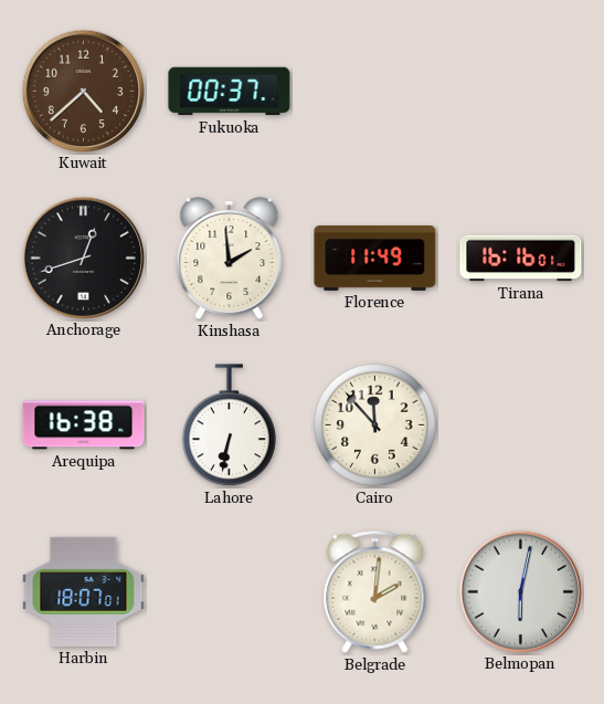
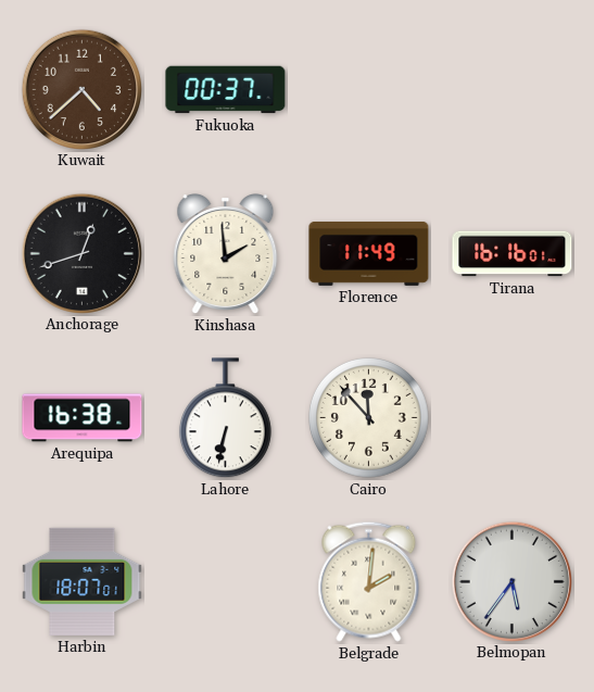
Belmopan: 6:02 -> 5:36
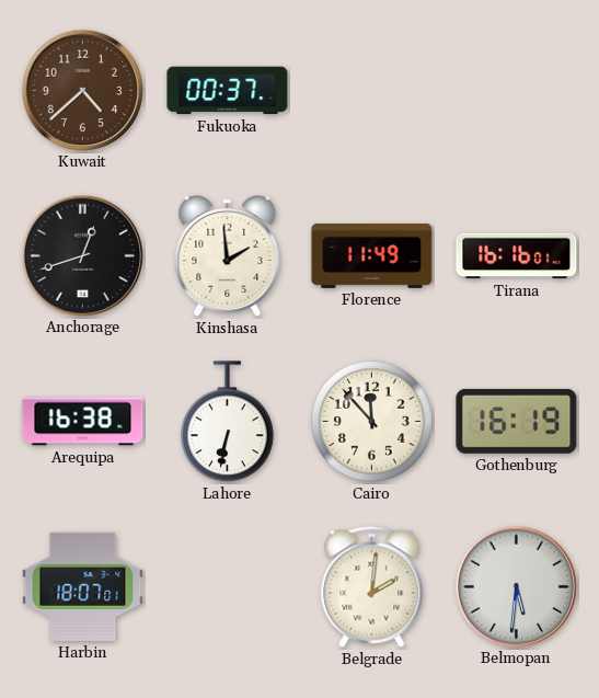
Gothenburg: none -> 16:19
Belmopan: 5:36 -> 5:31
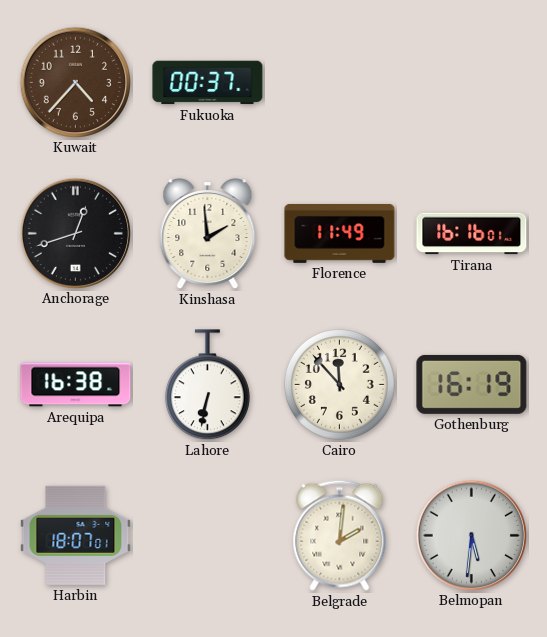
Kuwait: 4:38 -> 4:37
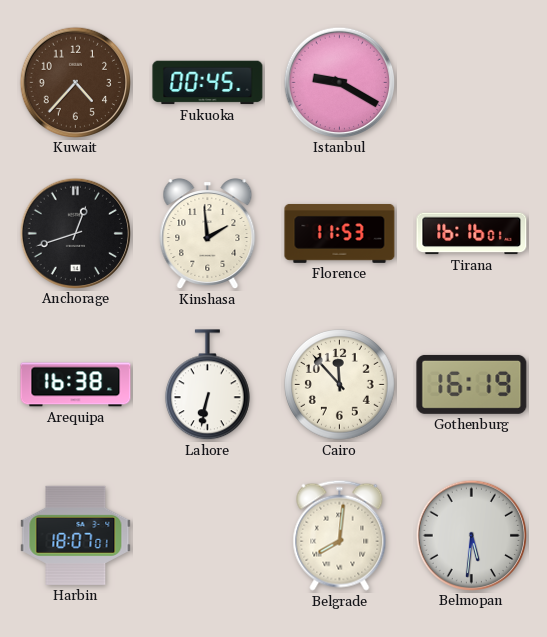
Fukuoka: 00:37 -> 00:45
Istanbul: none -> 9:20
Florence: 11:49 -> 11:53
Belgrade: 2:01 -> 8:01
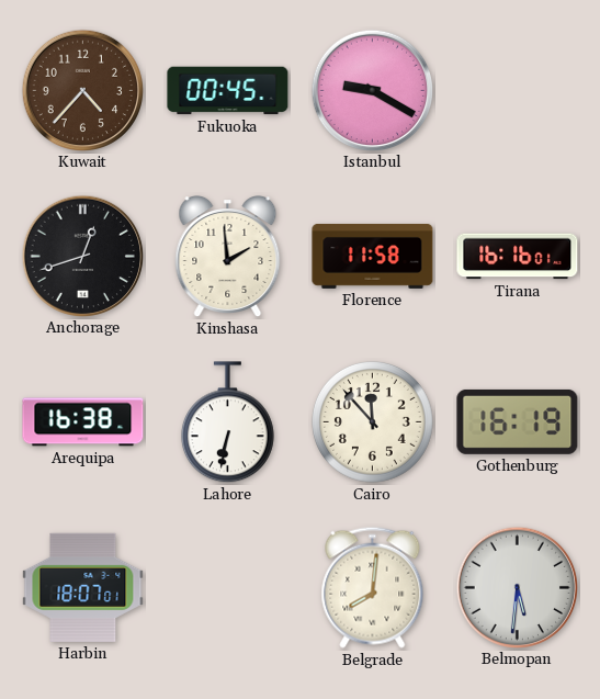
Florence: 11:53 -> 11:58
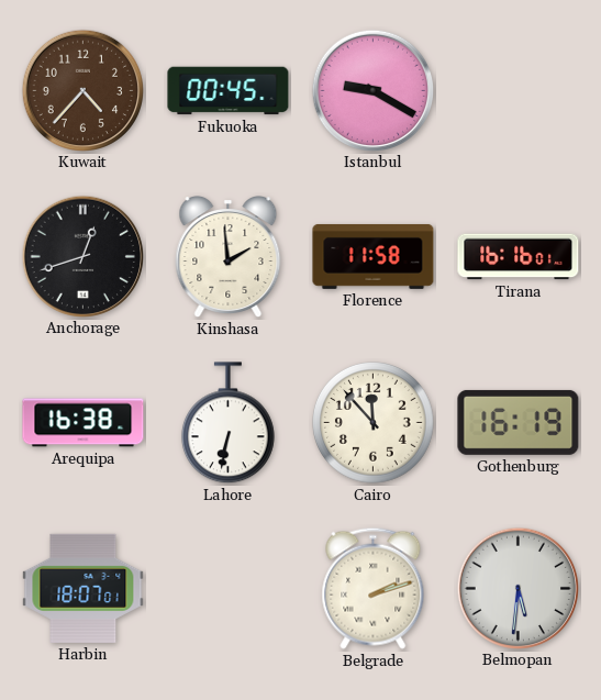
Belgrade: 8:01 -> 2:12
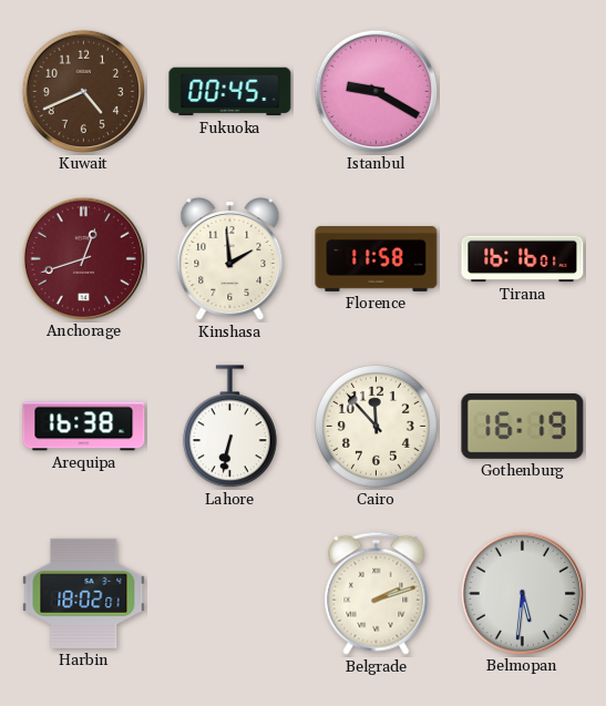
Kuwait: 4:37 -> 4:41
Anchorage dial: black -> burgundy
Harbin: 18:07 -> 18:02
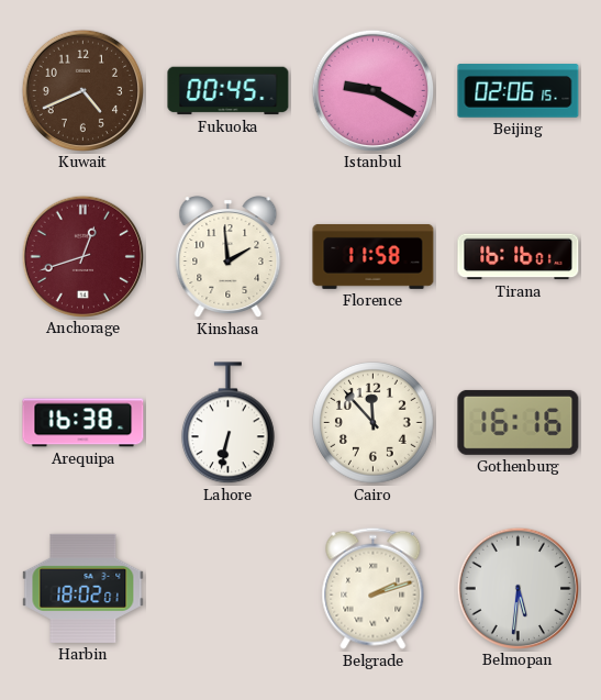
Beijing: none -> 02:06
Gothenburg: 16:19 -> 16:16
